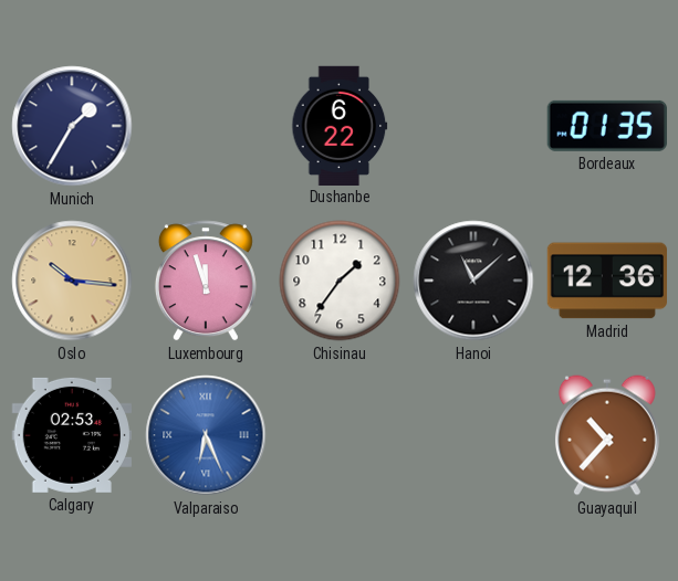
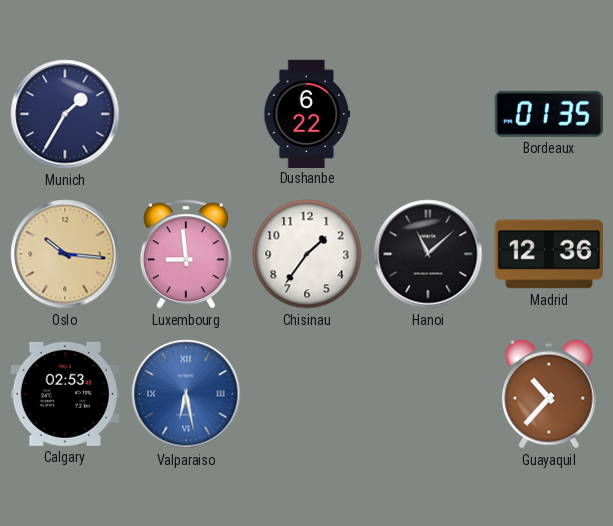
Luxembourg: 11:57 -> 8:59
Valparaiso: 6:26 -> 6:28
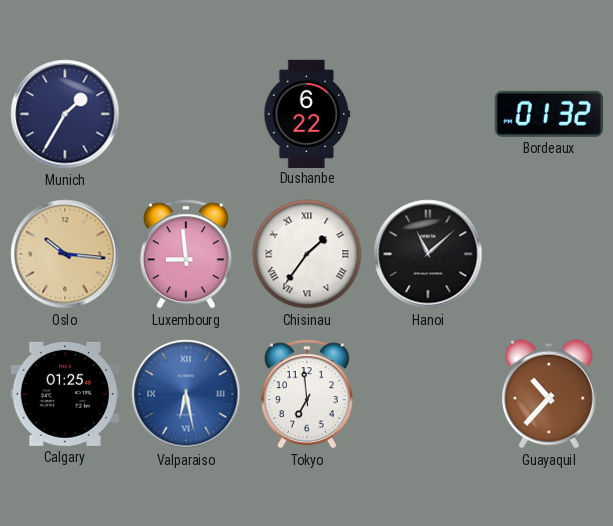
Bordeaux: 01:35 -> 01:32
Chisinau numerals: Arabic -> Roman
Madrid: 12:36 -> none
Calgary: 02:53 -> 01:25
Tokyo: none -> 6:59
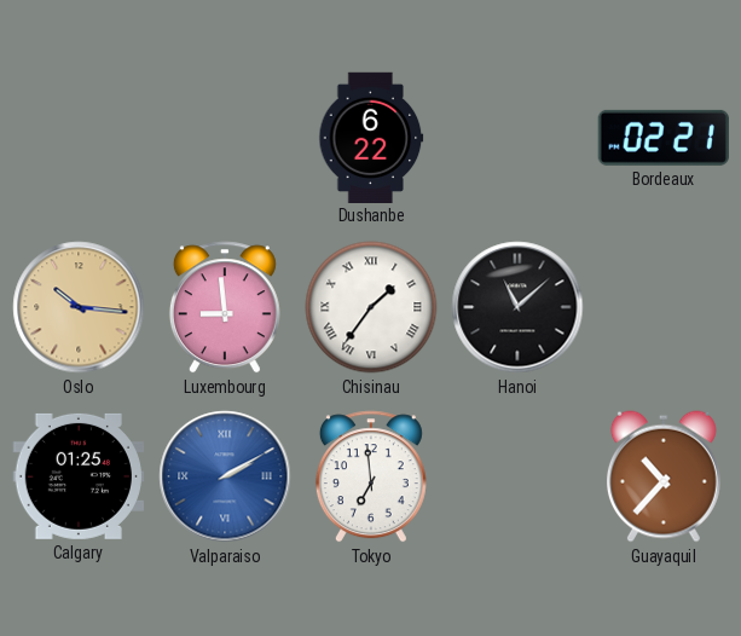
Munich: 1:35 -> none
Bordeaux: 01:32 -> 02:21
Valparaiso: 6:28 -> 2:10
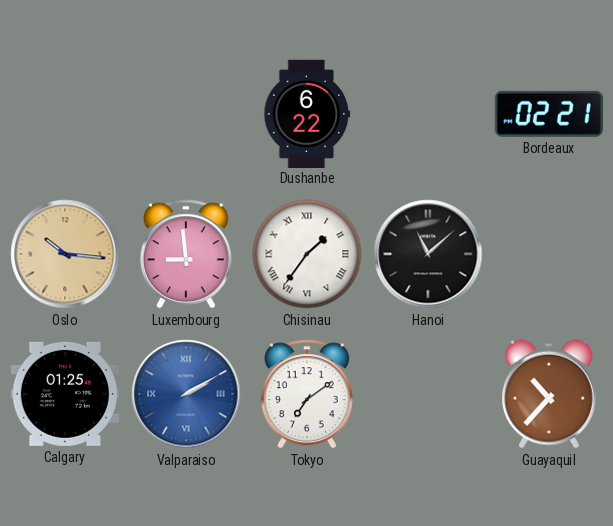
Tokyo: 6:59 -> 7:09
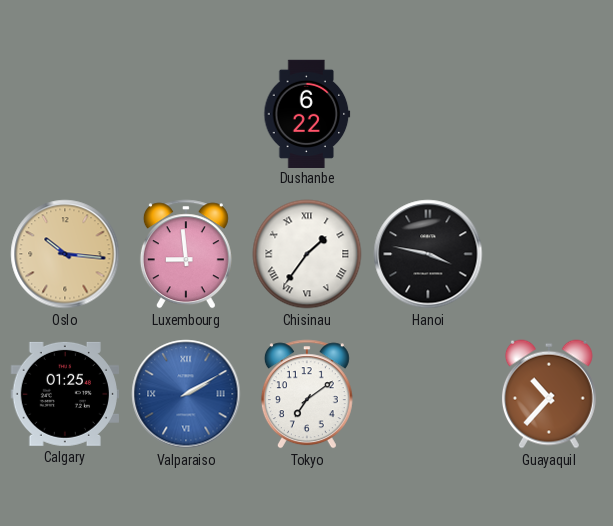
Bordeaux: 02:21 -> none
Hanoi: 11:08 -> 3:47
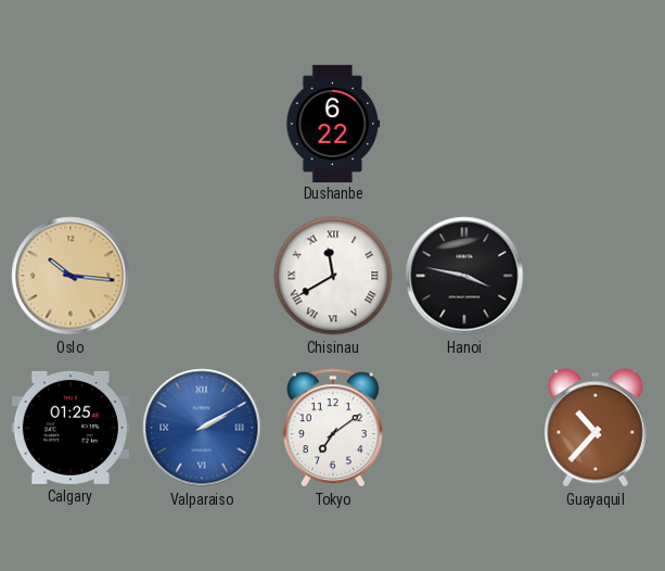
Luxembourg: 8:59 -> none
Chisinau: 1:36 -> 11:40
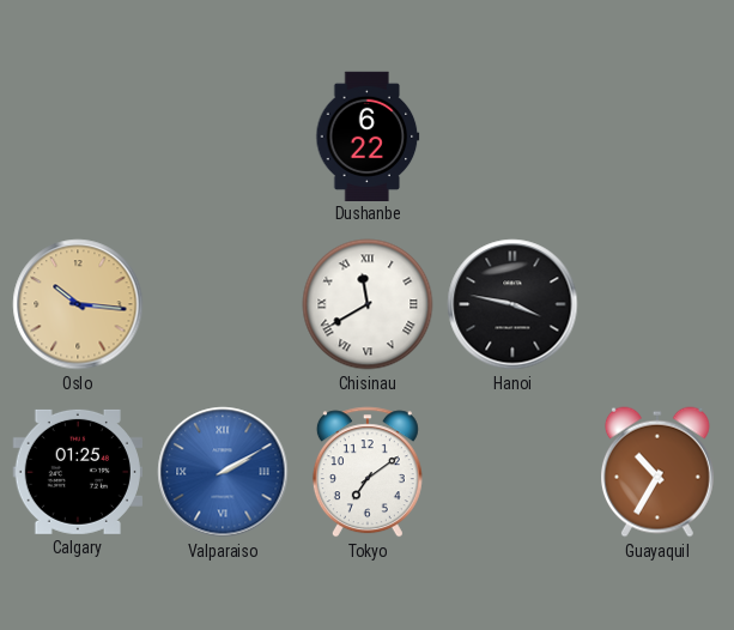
Guayaquil: 10:37 -> 10:35
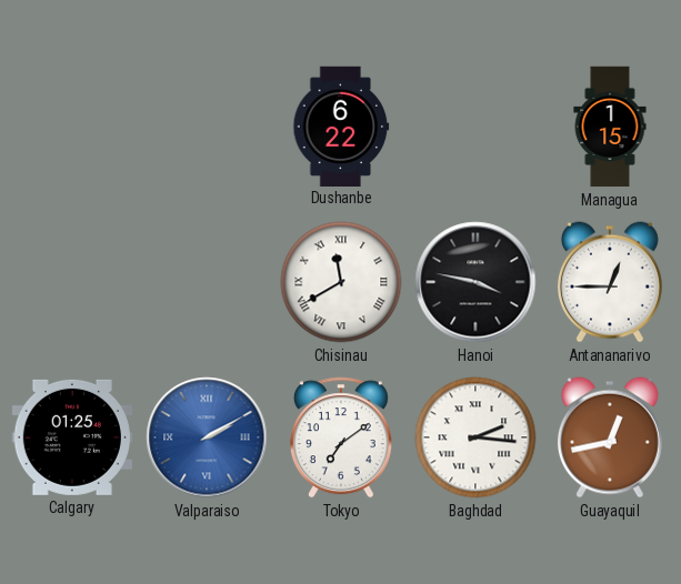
Managua: none -> 1:15
Oslo: 10:16 -> none
Antananarivo: none -> 12:45
Baghdad: none -> 2:16
Guayaquil: 10:35 -> 12:43
